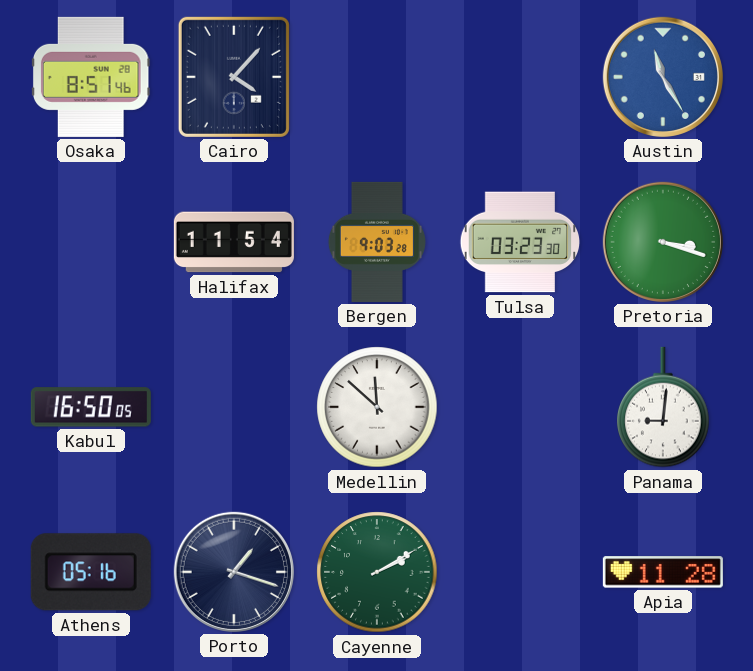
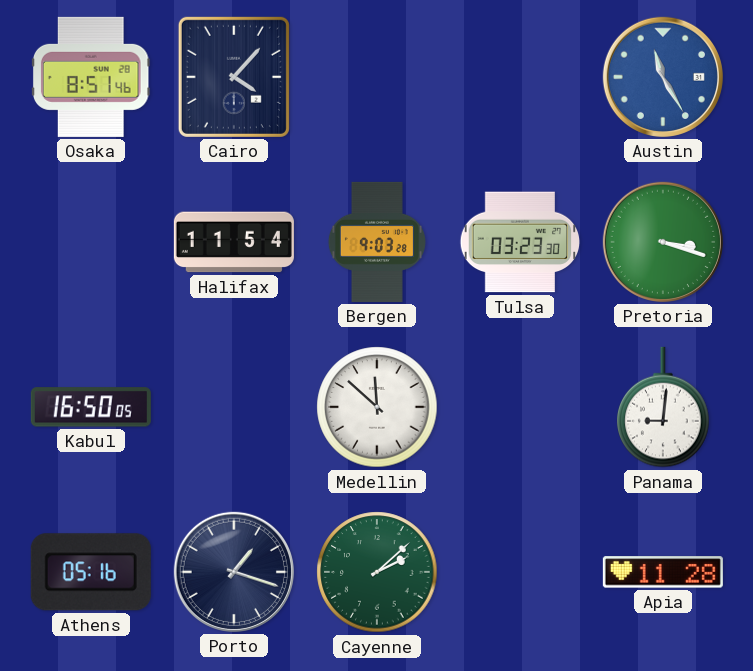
Cayenne: 2:10 -> 2:08
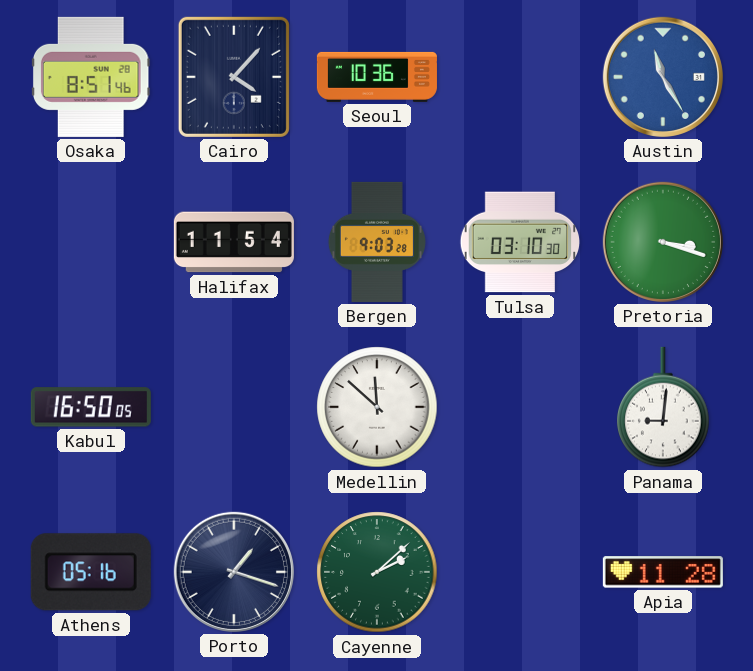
Seoul: none -> 10:36
Tulsa: 03:23 -> 03:10
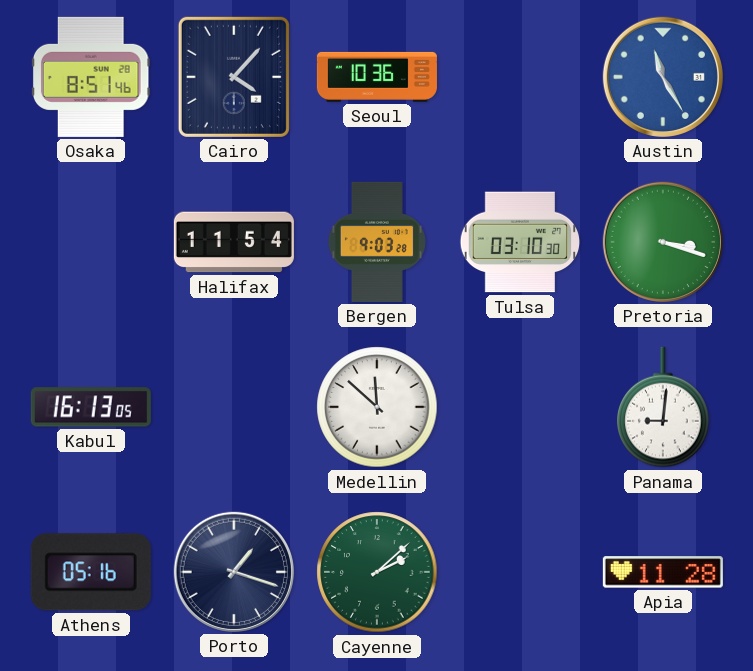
Kabul: 16:50 -> 16:13
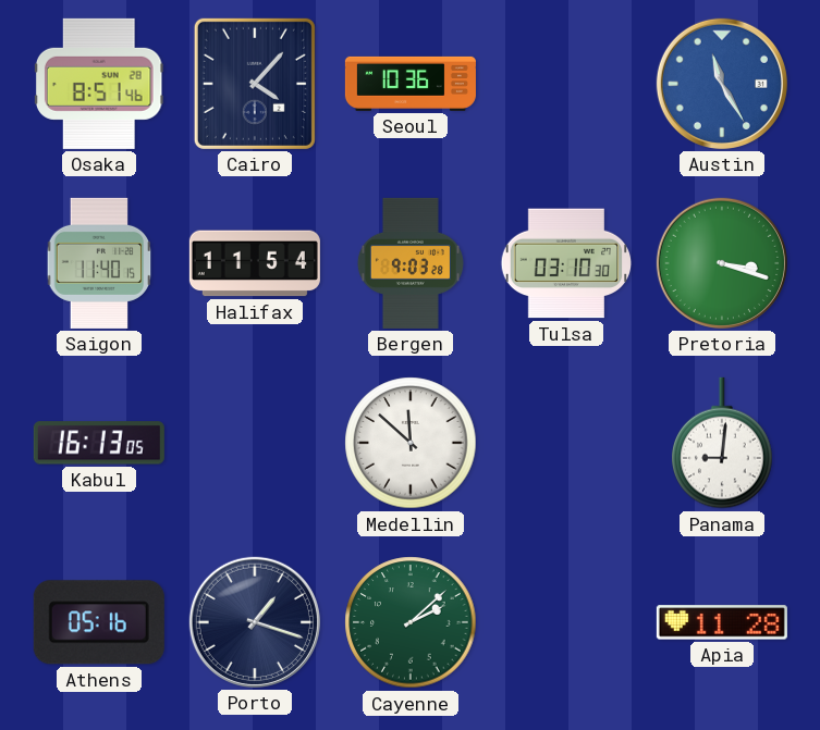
Saigon: none -> 11:40
